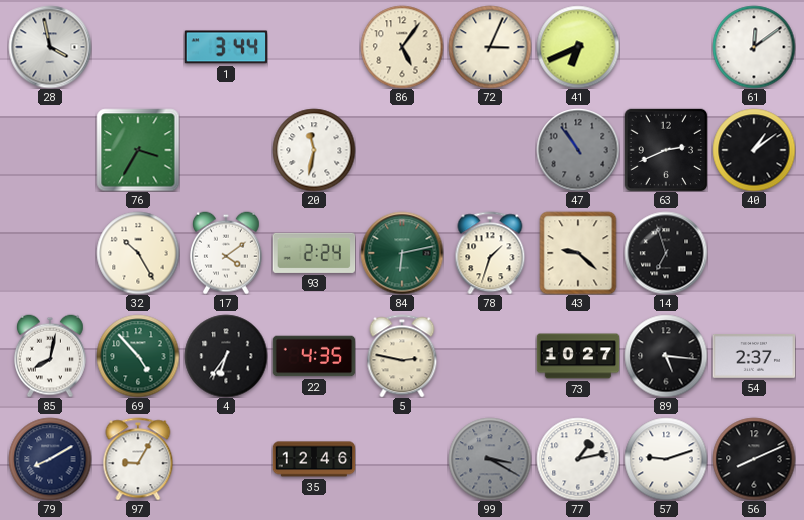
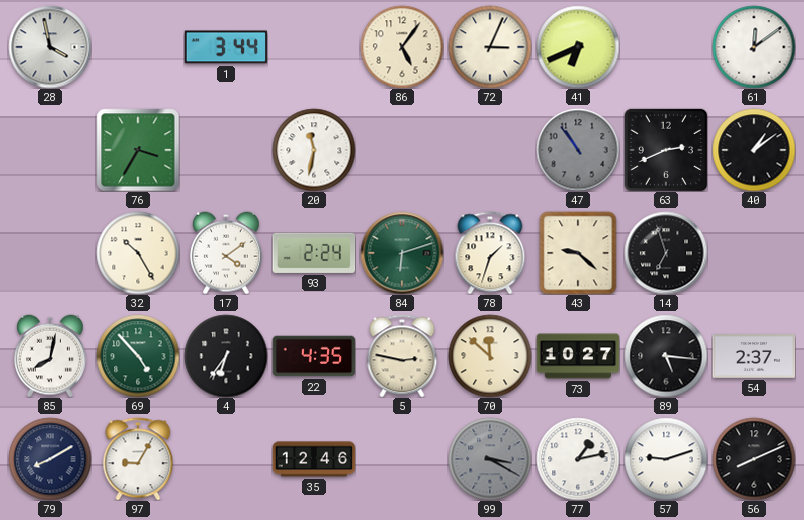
84: 6:13 -> 6:12
70: none -> 11:52
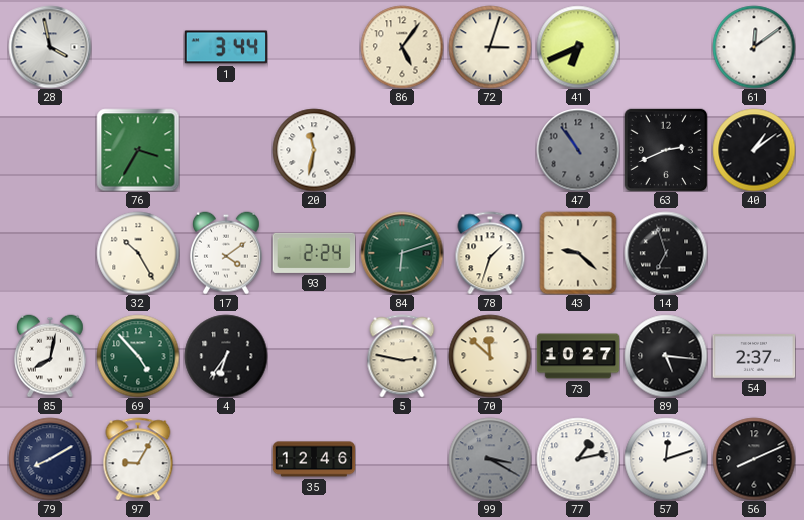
72: 3:04 -> 3:03
22: 4:35 -> none
57: 9:12 -> 12:12
